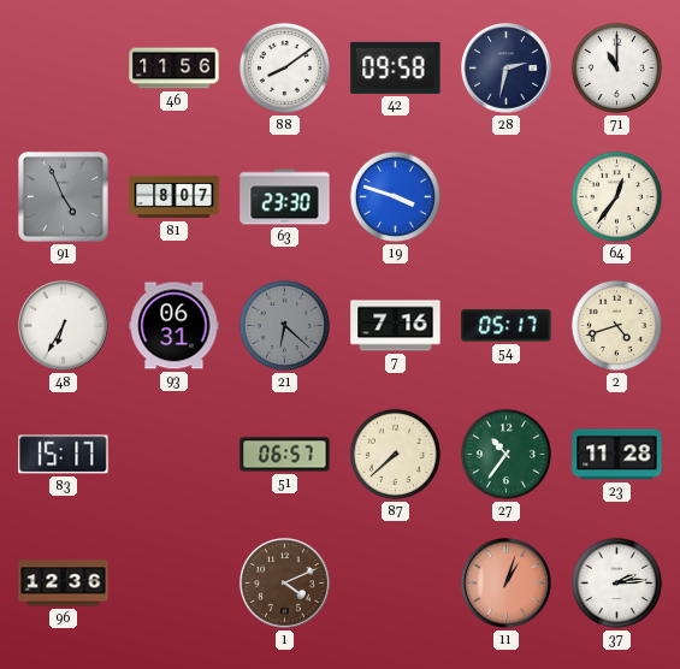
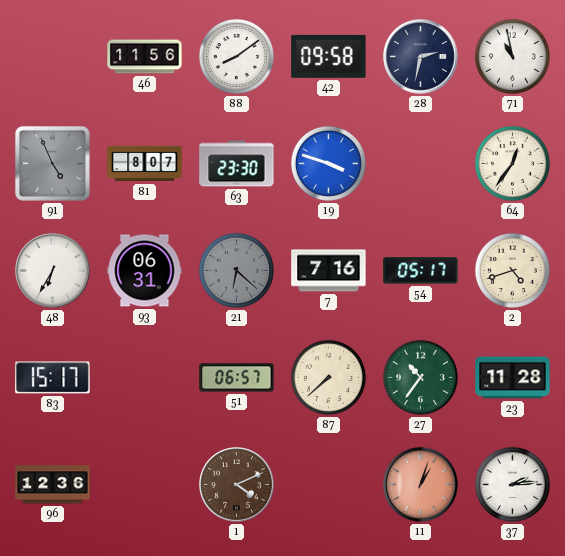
71: 11:00 -> 10:58
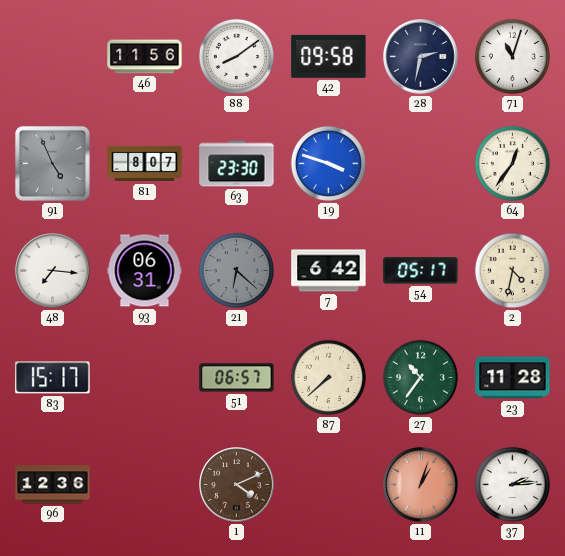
71: 10:58 -> 11:03
48: 6:35 -> 7:16
7: 7:16 -> 6:42
2: 4:42 -> 4:32
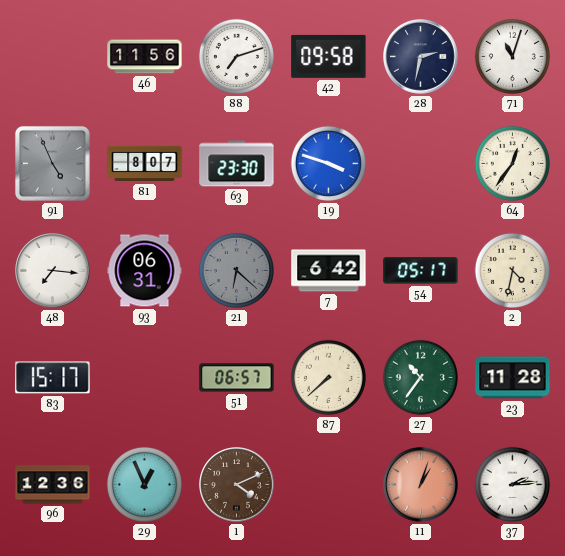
88: 8:09 -> 7:12
29: none -> 12:56
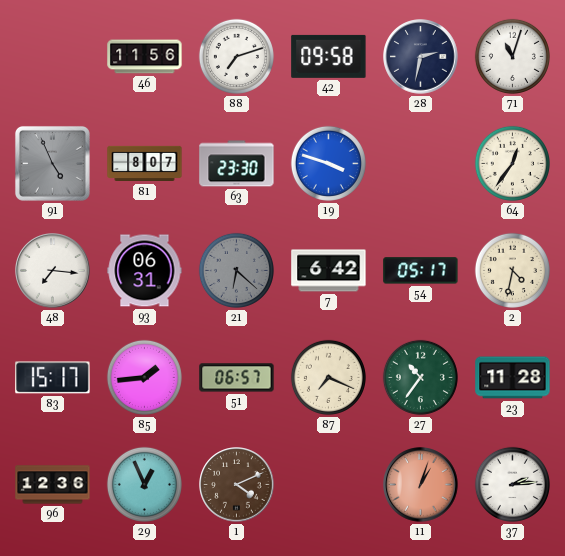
85: none -> 1:44
87: 7:38 -> 7:19
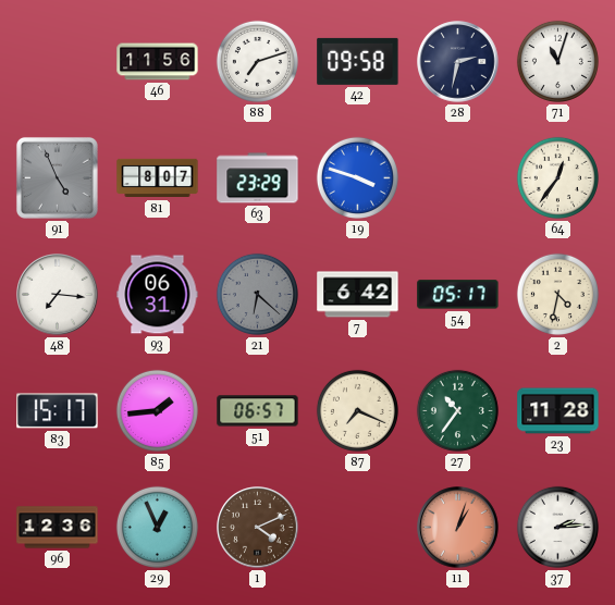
63: 23:30 -> 23:29
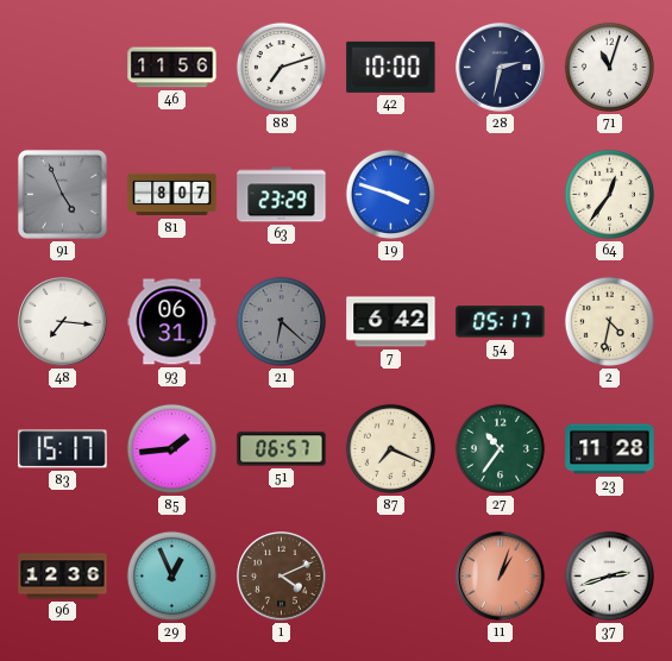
42: 09:58 -> 10:00
37: 2:14 -> 2:42
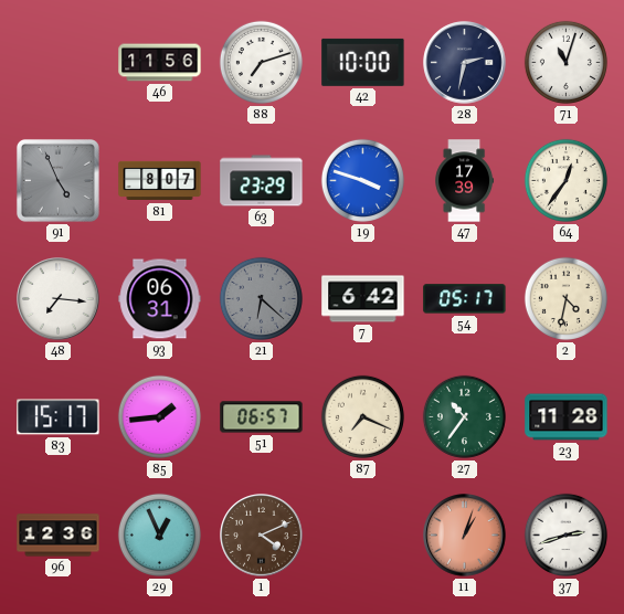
47: none -> 17:39
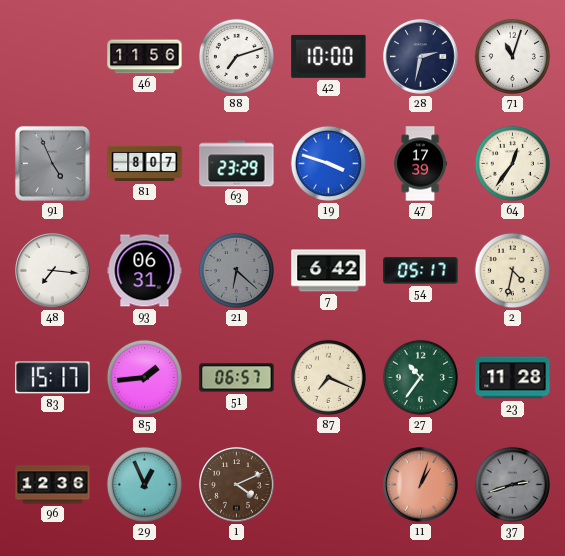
37 dial: white -> grey
